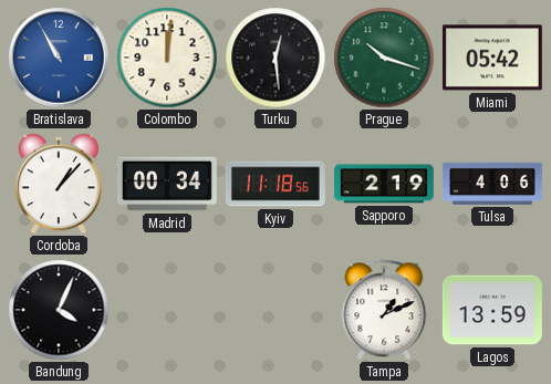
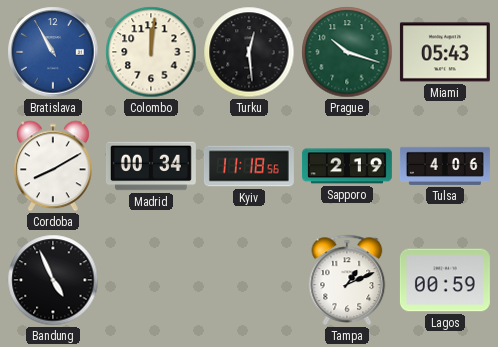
Miami: 05:42 -> 05:43
Cordoba: 1:07 -> 8:10
Bandung: 4:04 -> 4:56
Lagos: 13:59 -> 00:59
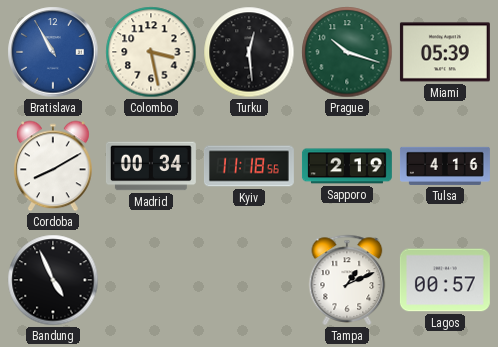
Colombo: 12:01 -> 3:28
Miami: 05:43 -> 05:39
Tulsa: 4:06 -> 4:16
Lagos: 00:59 -> 00:57
